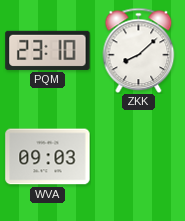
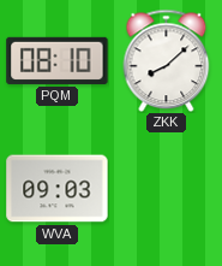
PQM: 23:10 -> 08:10
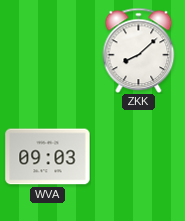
PQM: 08:10 -> none
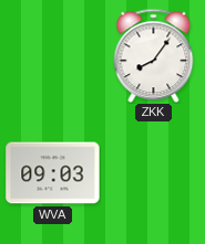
ZKK: 8:08 -> 8:06
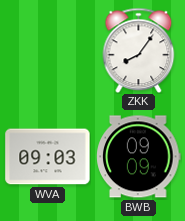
BWB: none -> 09:09
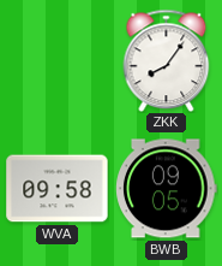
WVA: 09:03 -> 09:58
BWB: 09:09 -> 09:05
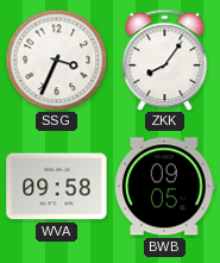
SSG: none -> 3:34
